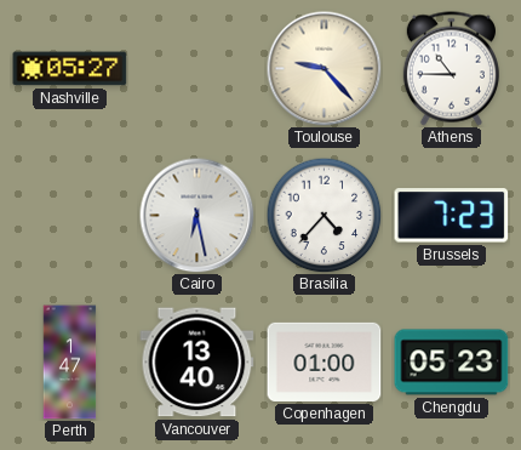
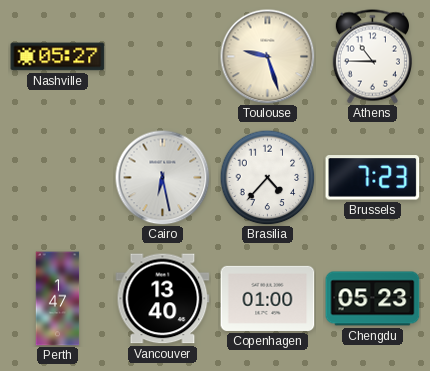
Toulouse: 9:23 -> 9:27
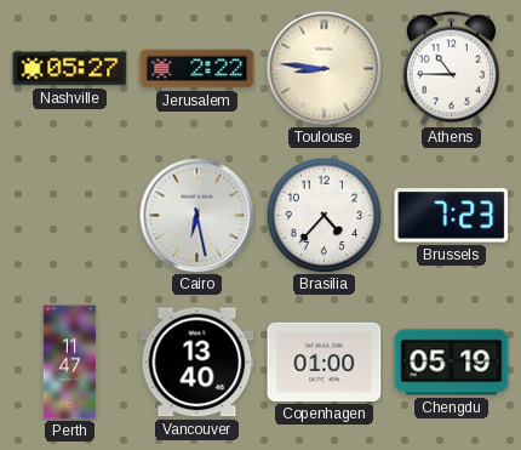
Jerusalem: none -> 2:22
Toulouse: 9:27 -> 8:46
Perth: 1:47 -> 11:47
Chengdu: 05:23 -> 05:19
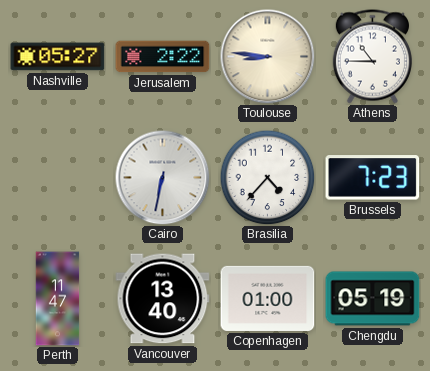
Cairo: 6:28 -> 6:32
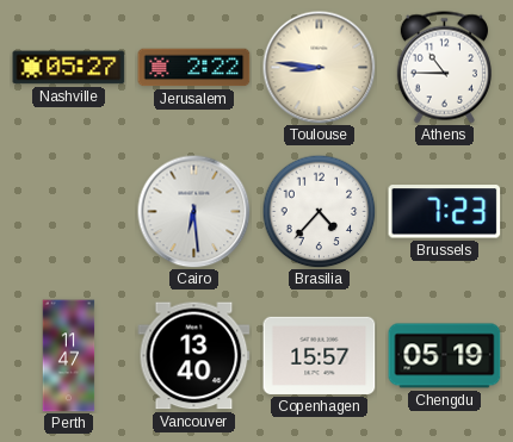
Cairo: 6:32 -> 6:29
Copenhagen: 01:00 -> 15:57
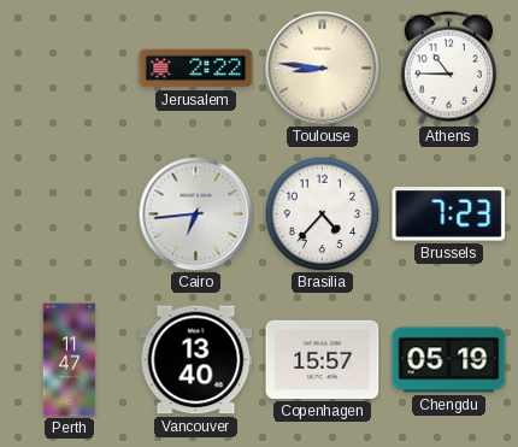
Nashville: 05:27 -> none
Cairo: 6:29 -> 6:44
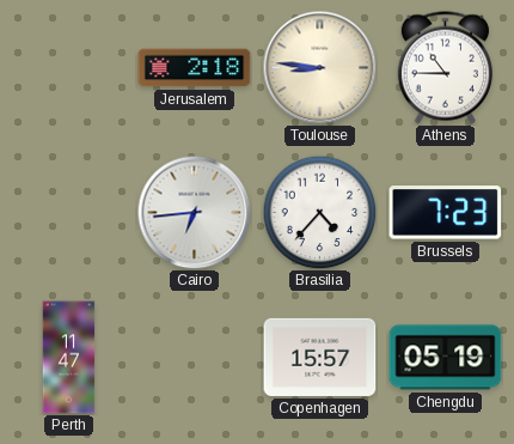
Jerusalem: 2:22 -> 2:18
Vancouver: 13:40 -> none
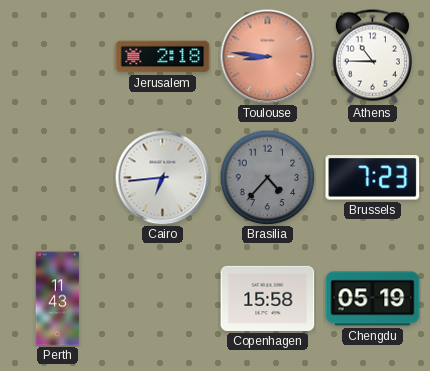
Toulouse dial: cream -> salmon
Brasilia dial: white -> grey
Perth: 11:47 -> 11:43
Copenhagen: 15:57 -> 15:58
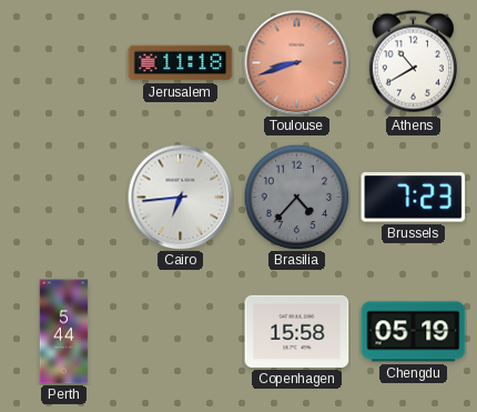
Jerusalem: 2:18 -> 11:18
Toulouse: 8:46 -> 8:42
Athens: 10:45 -> 10:40
Perth: 11:43 -> 5:44
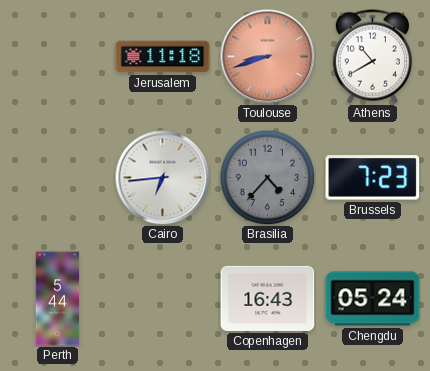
Copenhagen: 15:58 -> 16:43
Chengdu: 05:19 -> 05:24
